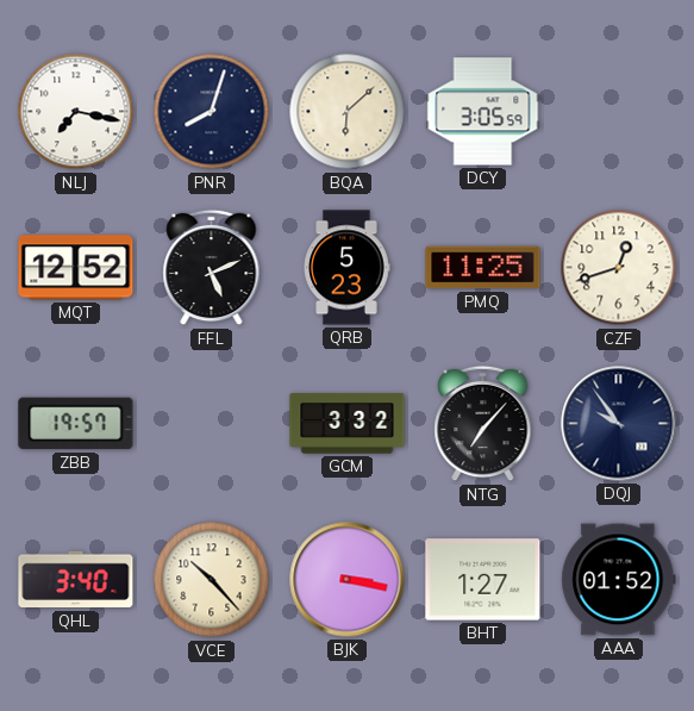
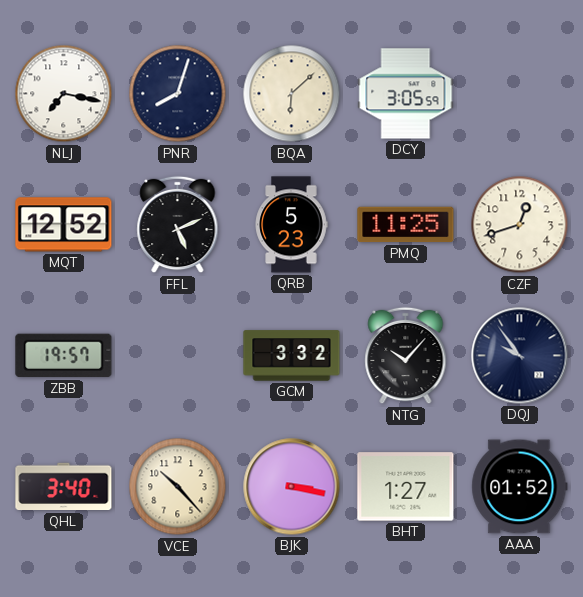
NTG: 7:07 -> 10:07
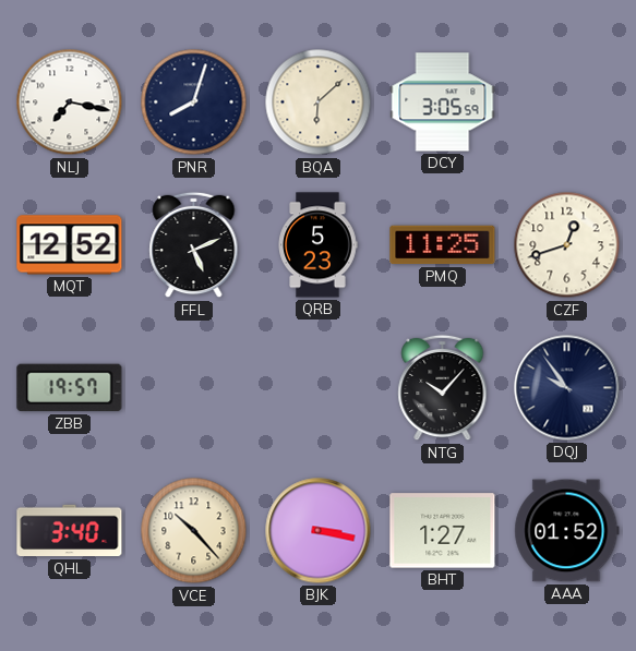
GCM: 3:32 -> none
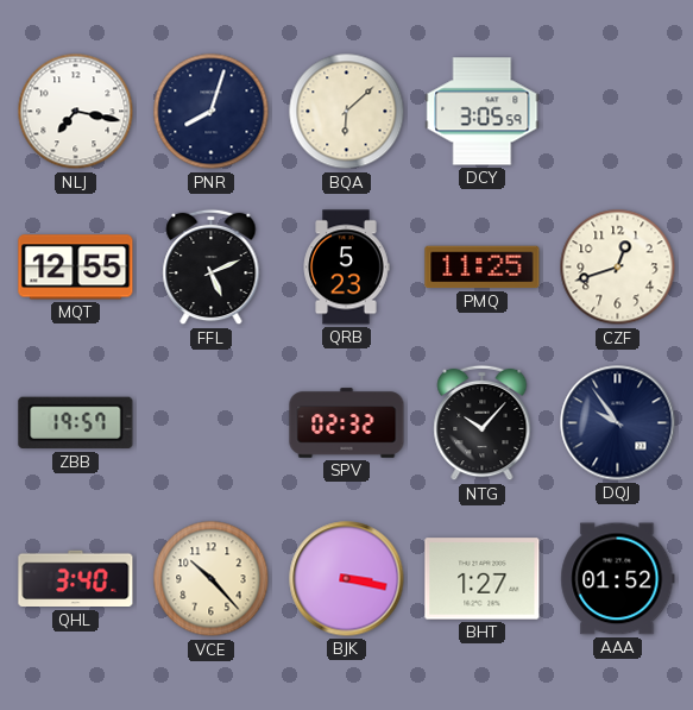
MQT: 12:52 -> 12:55
SPV: none -> 02:32
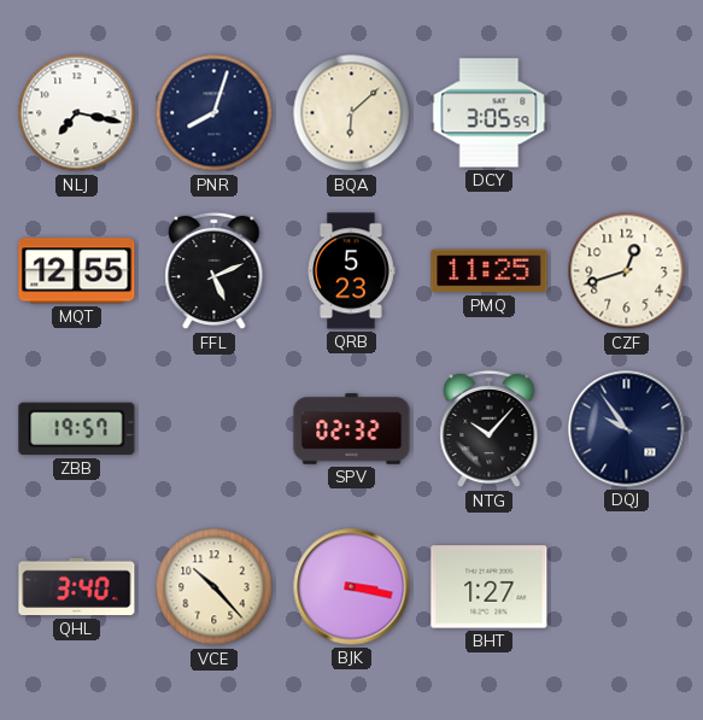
AAA: 01:52 -> none
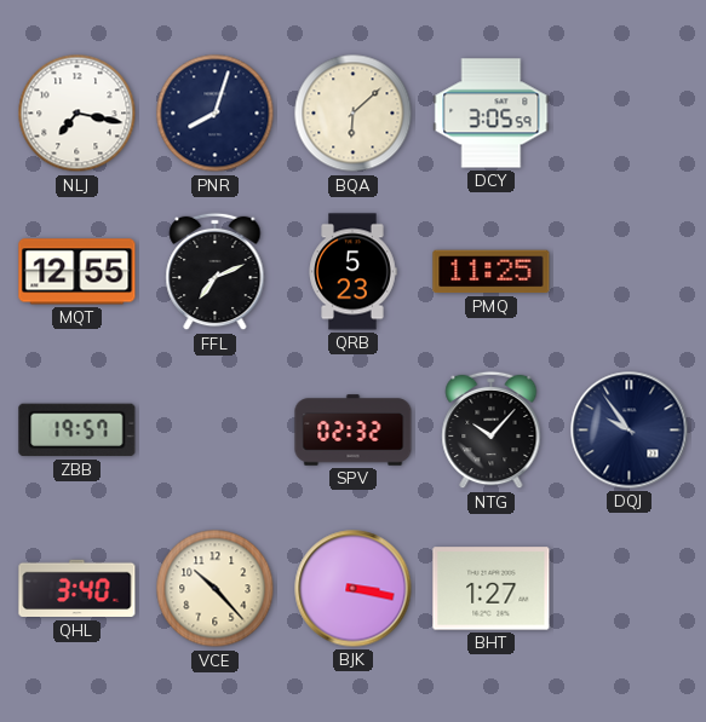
FFL: 5:11 -> 7:11
CZF: 12:42 -> none
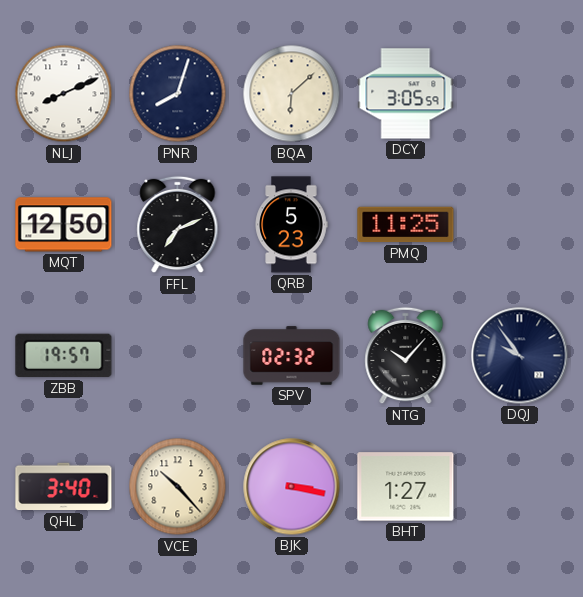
NLJ: 7:17 -> 8:11
MQT: 12:55 -> 12:50
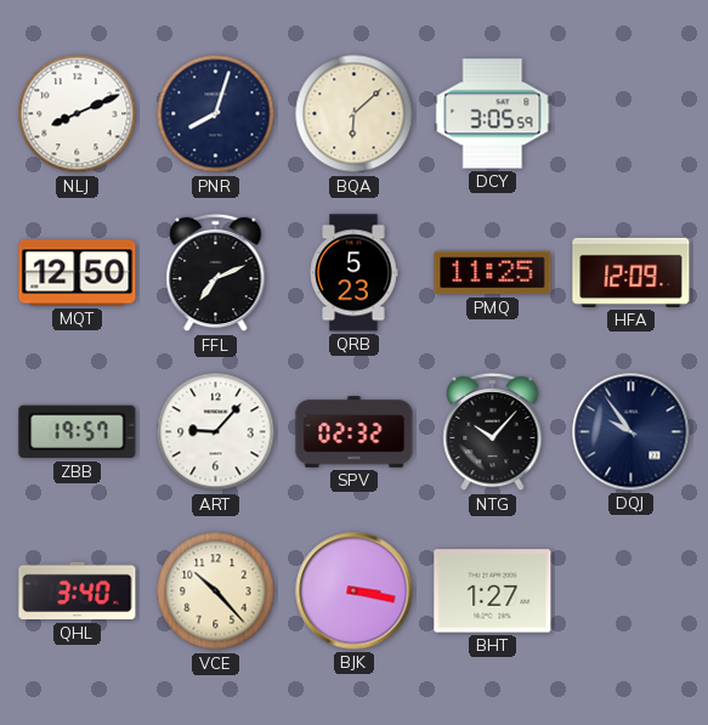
HFA: none -> 12:09
ART: none -> 9:07
